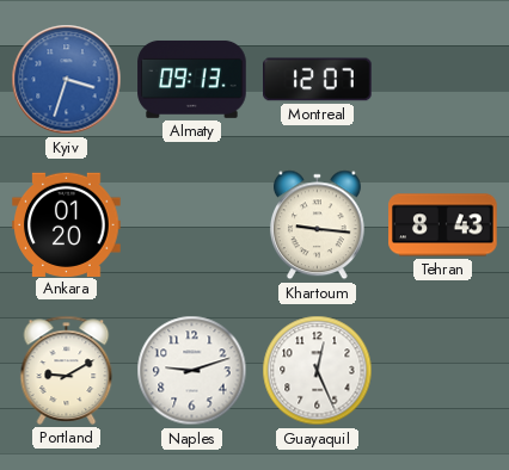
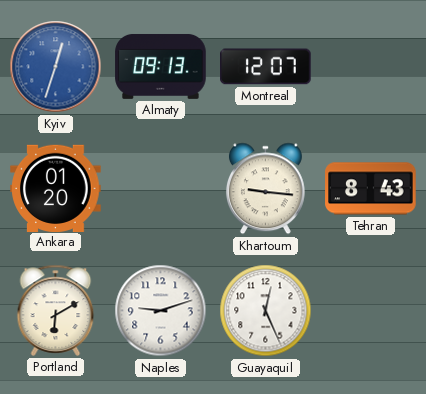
Kyiv: 3:33 -> 12:33
Portland: 9:10 -> 6:10
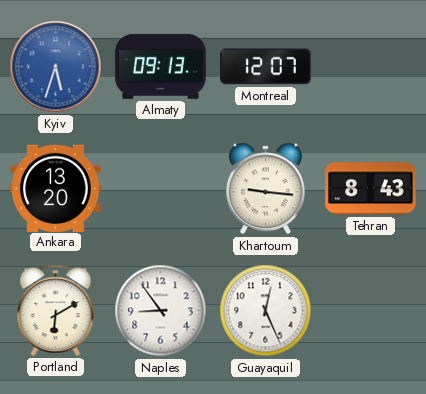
Kyiv: 12:33 -> 5:33
Ankara: 01:20 -> 13:20
Naples: 9:12 -> 8:54
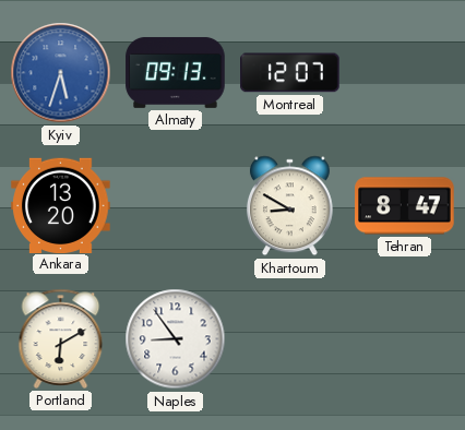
Khartoum: 9:16 -> 8:50
Tehran: 8:43 -> 8:47
Guayaquil: 12:26 -> none
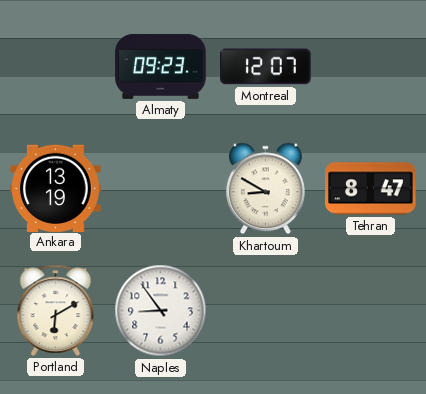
Kyiv: 5:33 -> none
Almaty: 09:13 -> 09:23
Ankara: 13:20 -> 13:19
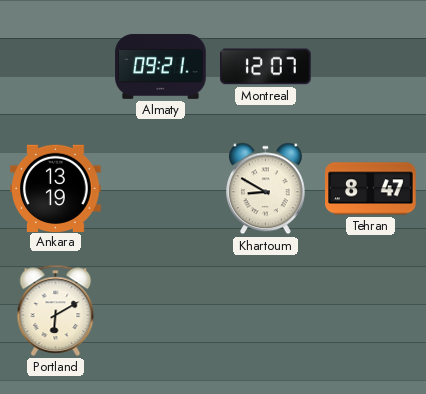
Almaty: 09:23 -> 09:21
Naples: 8:54 -> none
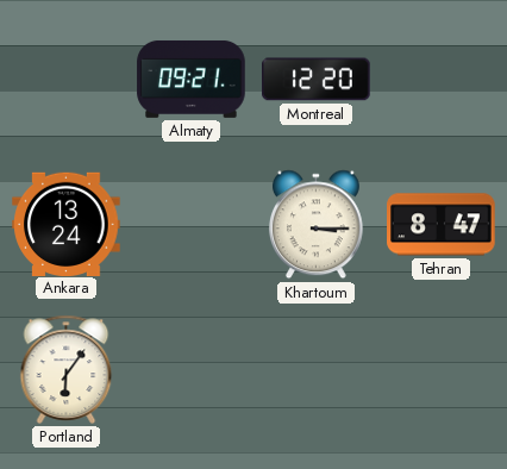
Montreal: 12:07 -> 12:20
Ankara: 13:19 -> 13:24
Khartoum: 8:50 -> 3:15
Portland: 6:10 -> 6:06
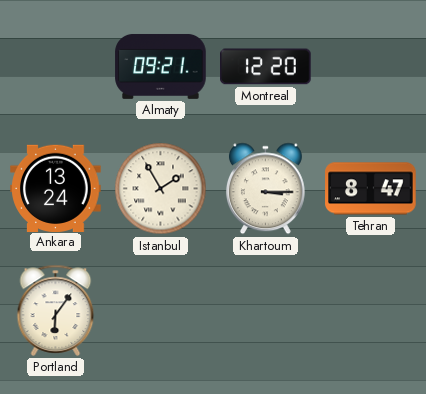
Istanbul: none -> 1:55
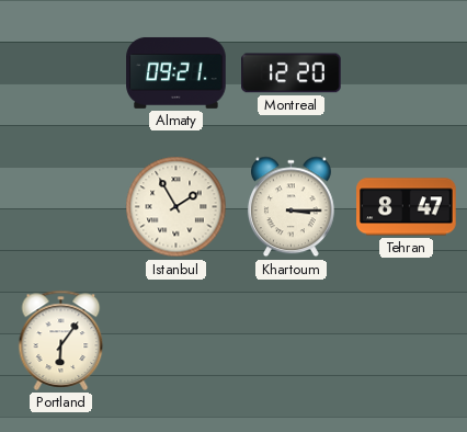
Ankara: 13:24 -> none
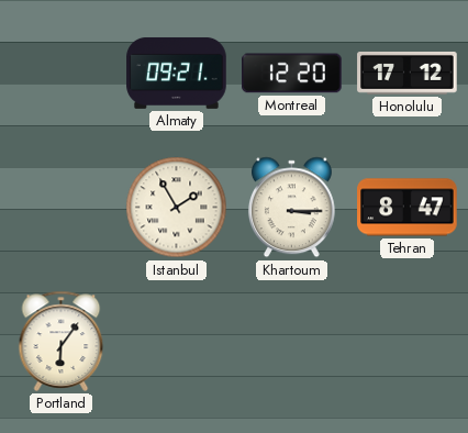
Honolulu: none -> 17:12
